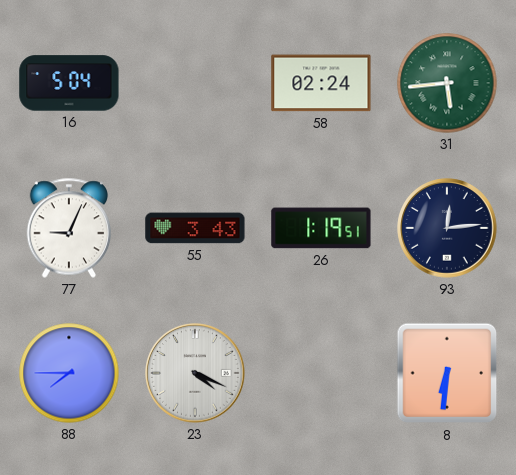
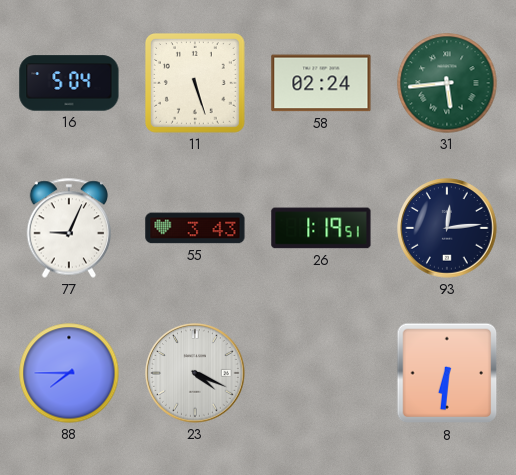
11: none -> 5:27
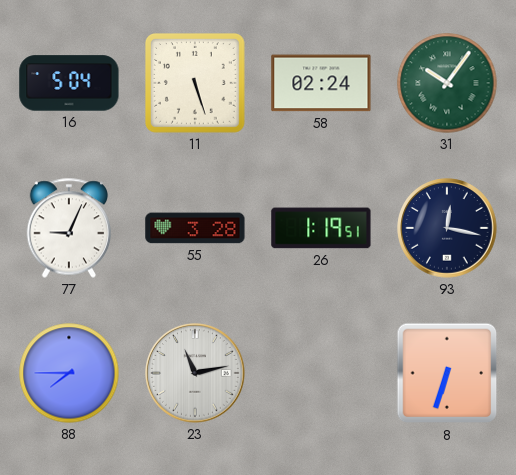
31: 5:44 -> 10:06
55: 3:43 -> 3:28
93: 12:14 -> 12:17
23: 4:19 -> 11:13
8: 6:31 -> 6:33
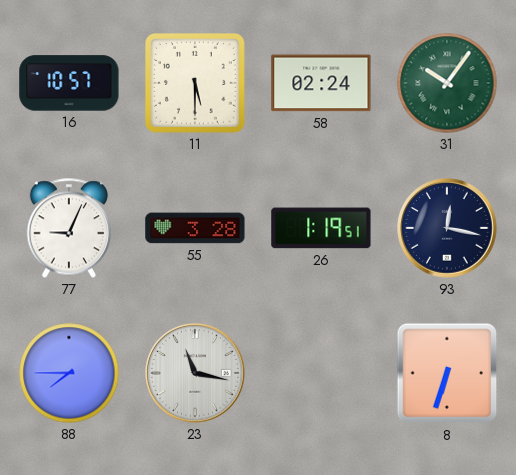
16: 5:04 -> 10:57
11: 5:27 -> 5:30
23: 11:13 -> 11:17
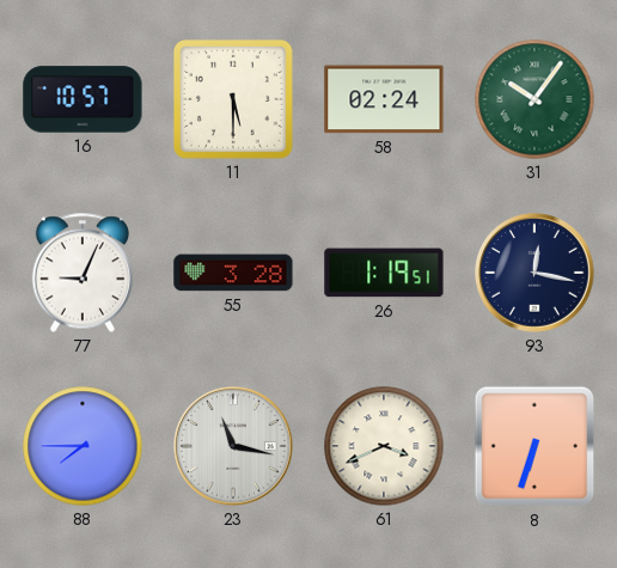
61: none -> 3:41
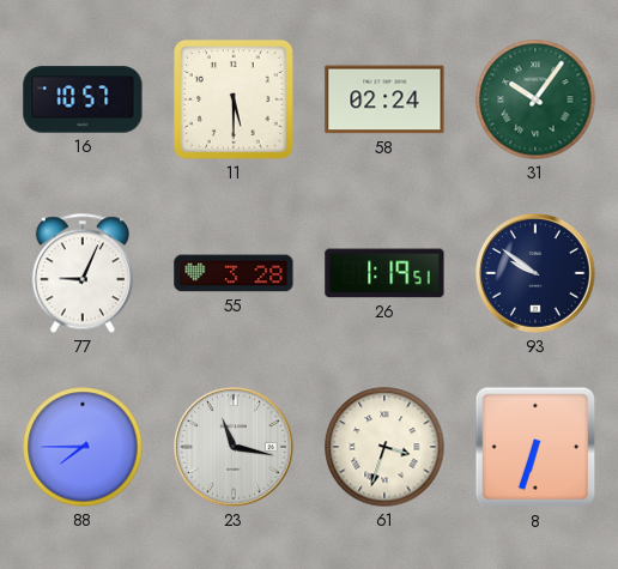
93: 12:17 -> 9:51
61: 3:41 -> 3:33
